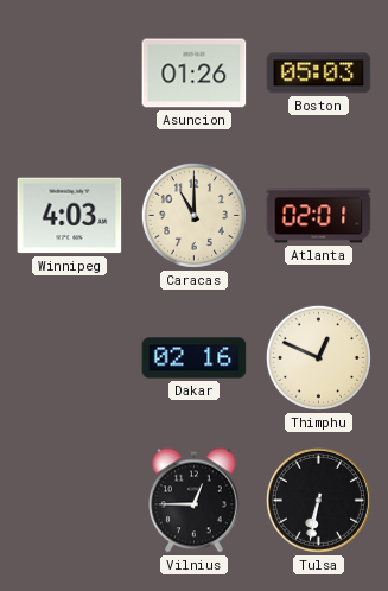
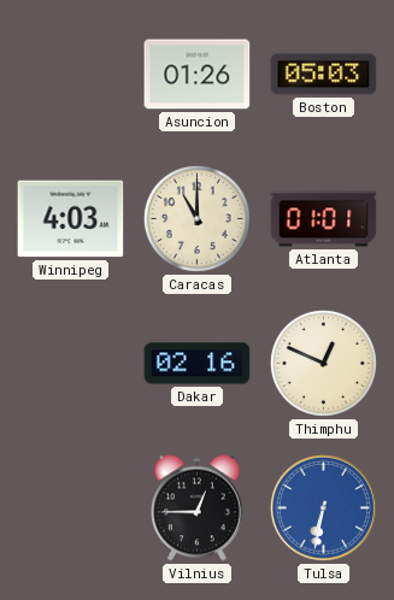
Atlanta: 02:01 -> 01:01
Tulsa dial: black -> blue
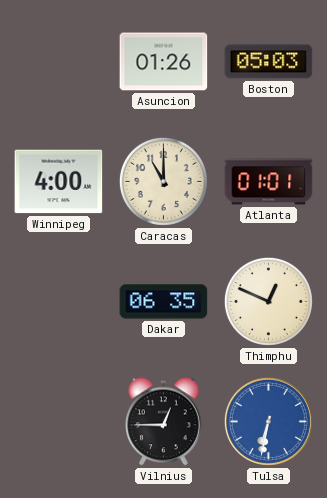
Winnipeg: 4:03 -> 4:00
Dakar: 02:16 -> 06:35
